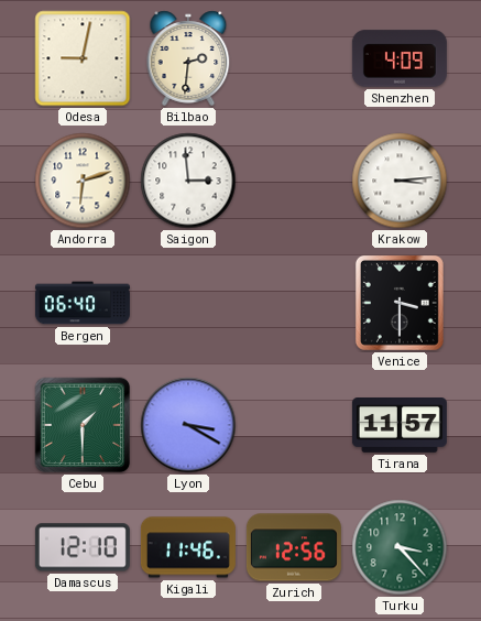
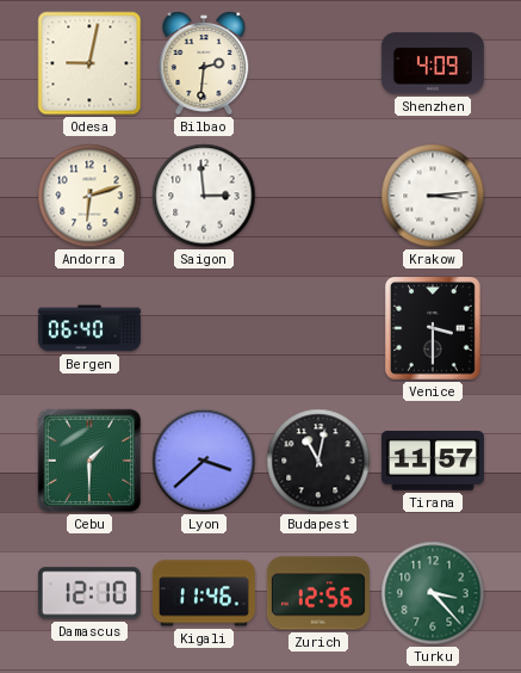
Lyon: 3:20 -> 3:38
Budapest: none -> 11:02
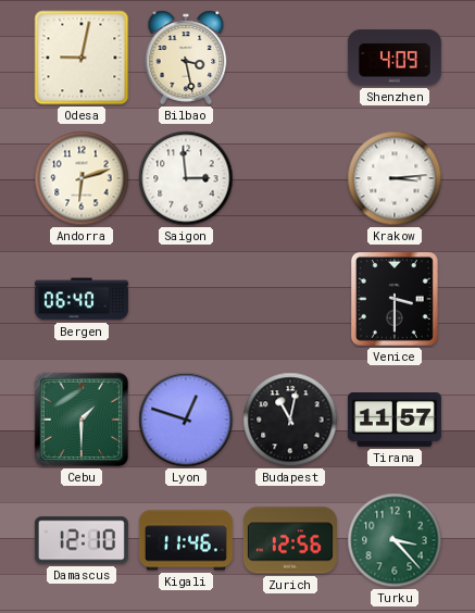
Bilbao: 2:31 -> 3:28
Lyon: 3:38 -> 12:48
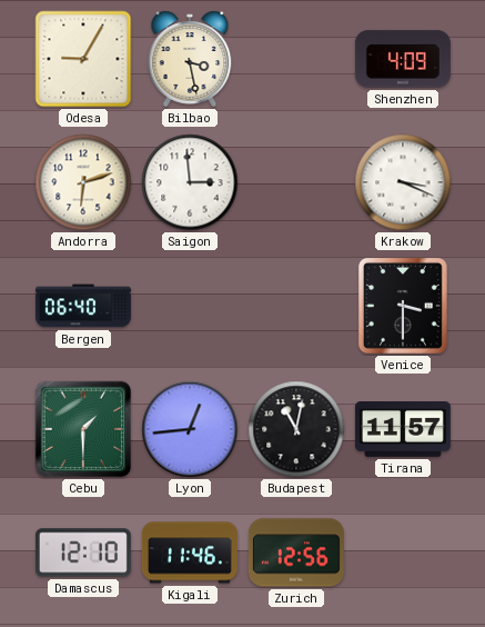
Odesa: 9:02 -> 9:05
Krakow: 3:14 -> 3:19
Lyon: 12:48 -> 12:44
Turku: 3:23 -> none
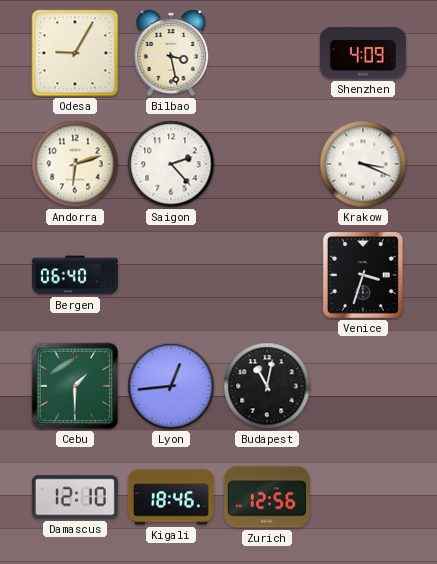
Saigon: 2:59 -> 2:23
Venice: 3:30 -> 3:33
Tirana: 11:57 -> none
Kigali: 11:46 -> 18:46
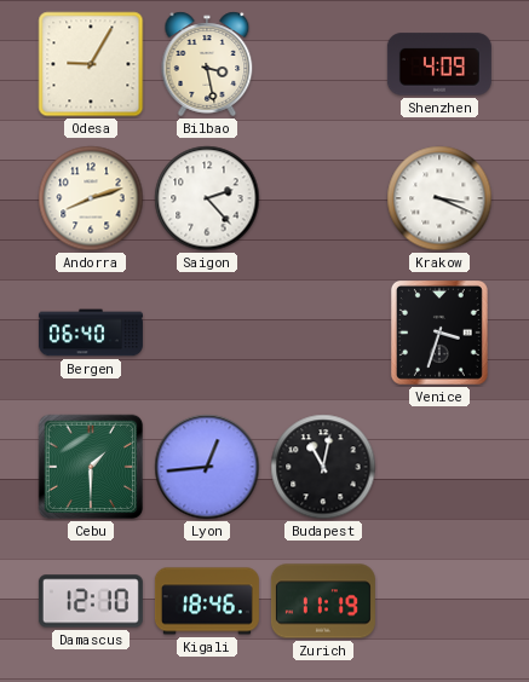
Andorra: 6:12 -> 8:12
Zurich: 12:56 -> 11:19
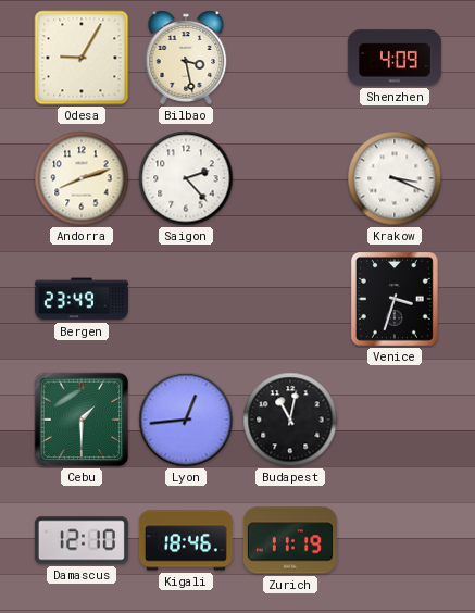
Bergen: 06:40 -> 23:49
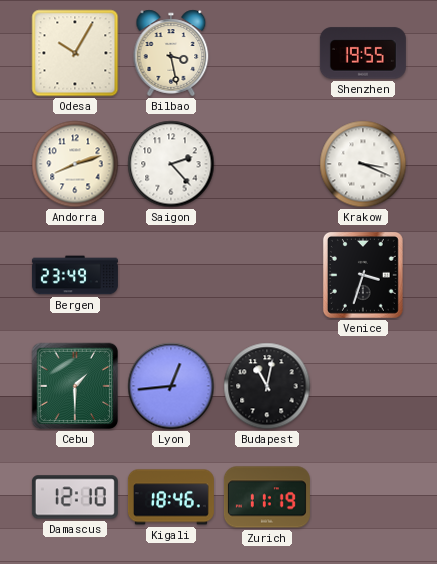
Odesa: 9:05 -> 10:05
Shenzhen: 4:09 -> 19:55
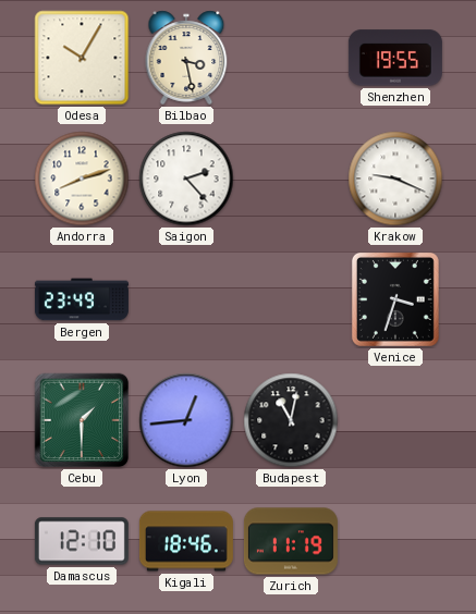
Krakow: 3:19 -> 9:19
